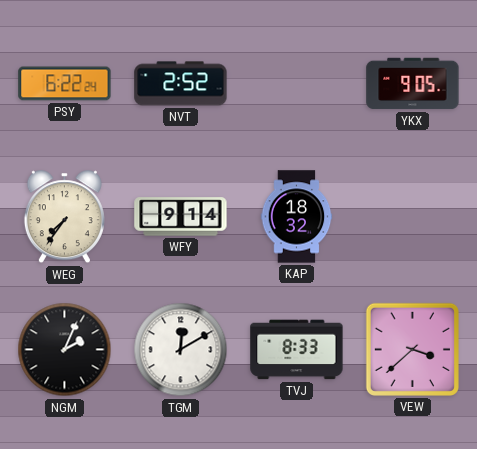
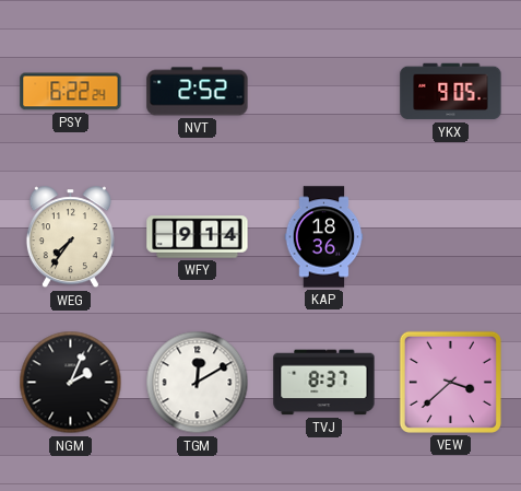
KAP: 18:32 -> 18:36
TVJ: 8:33 -> 8:37
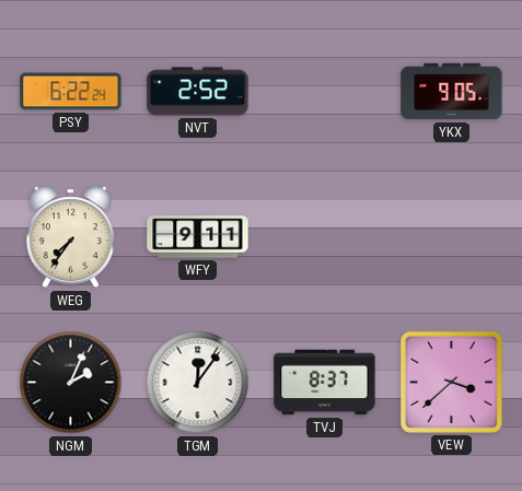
WFY: 9:14 -> 9:11
KAP: 18:36 -> none
TGM: 12:10 -> 12:06
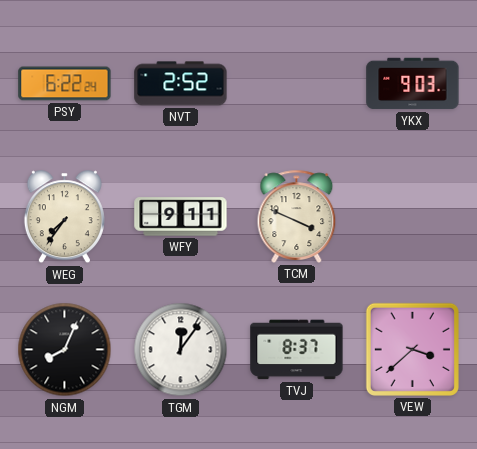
YKX: 9:05 -> 9:03
TCM: none -> 3:49
NGM: 2:04 -> 8:04
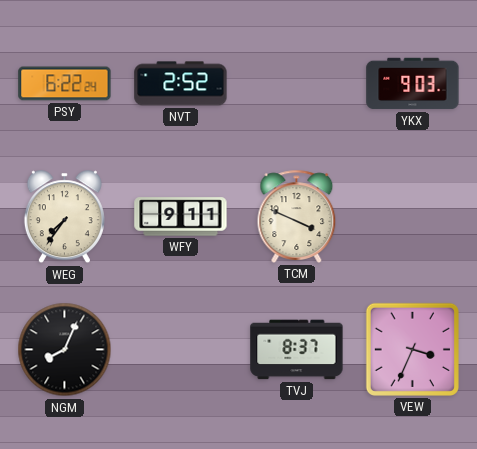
TGM: 12:06 -> none
VEW: 3:38 -> 3:34
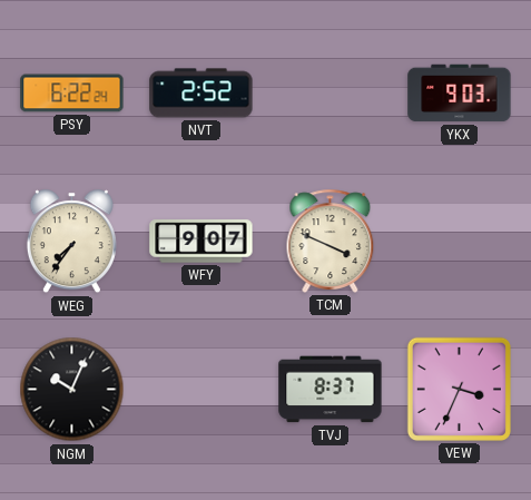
WFY: 9:11 -> 9:07
NGM: 8:04 -> 10:04
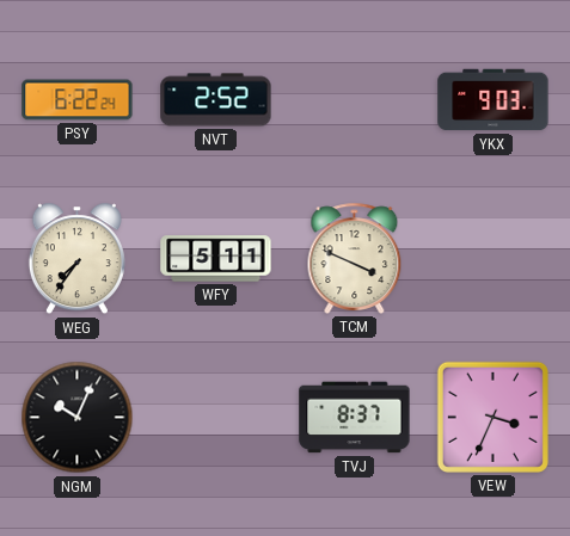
WFY: 9:07 -> 5:11
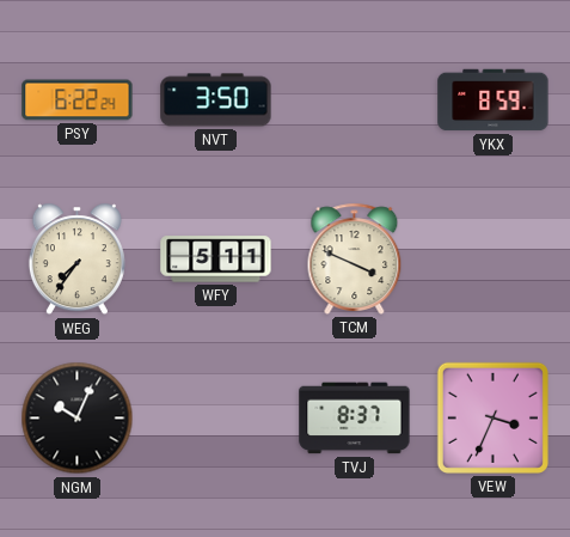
NVT: 2:52 -> 3:50
YKX: 9:03 -> 8:59
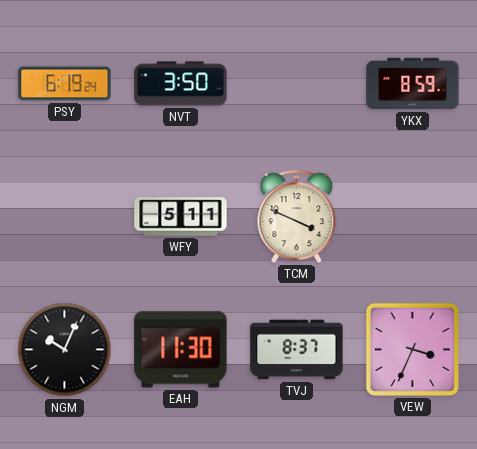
PSY: 6:22 -> 6:19
WEG: 7:36 -> none
EAH: none -> 11:30
